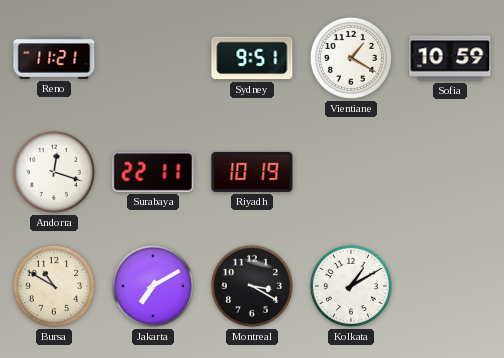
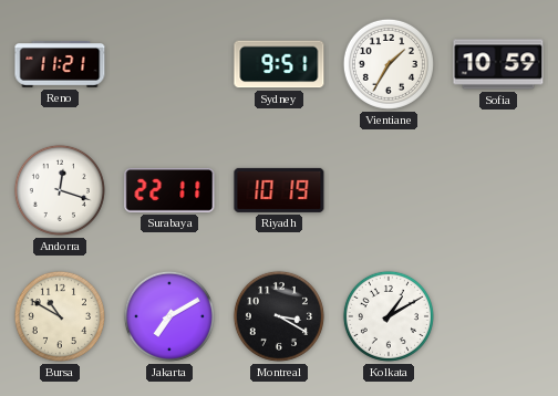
Vientiane: 1:20 -> 1:35
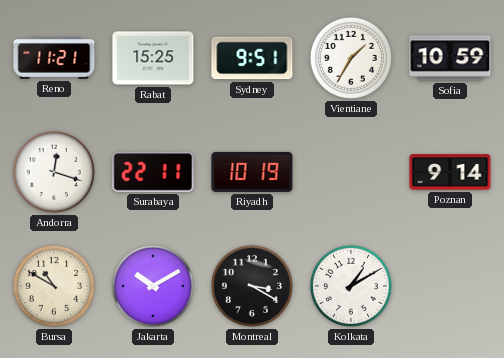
Rabat: none -> 15:25
Poznan: none -> 9:14
Jakarta: 7:10 -> 10:10
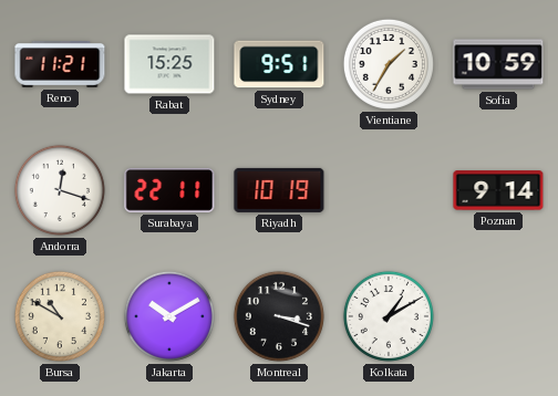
Montreal: 3:20 -> 3:18
